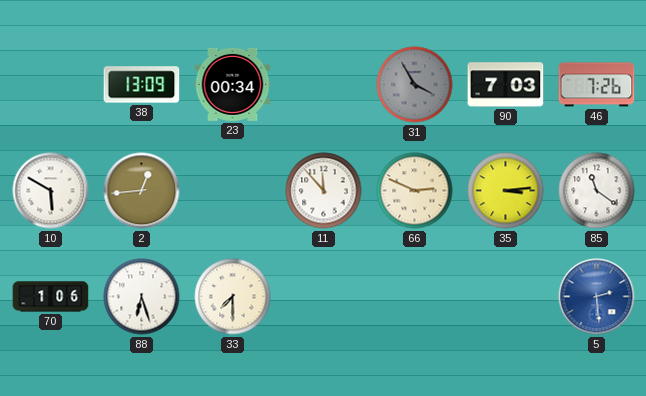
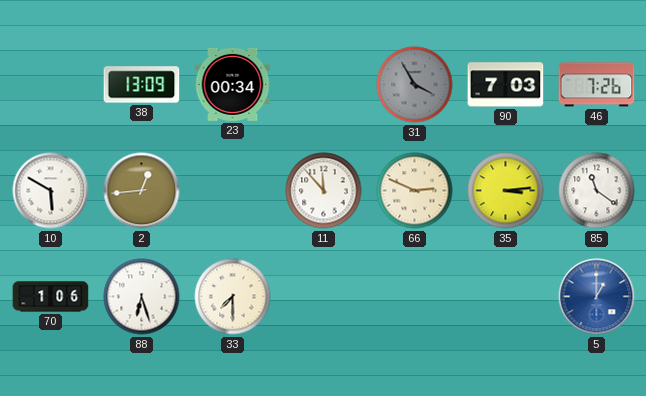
5: 2:29 -> 1:00
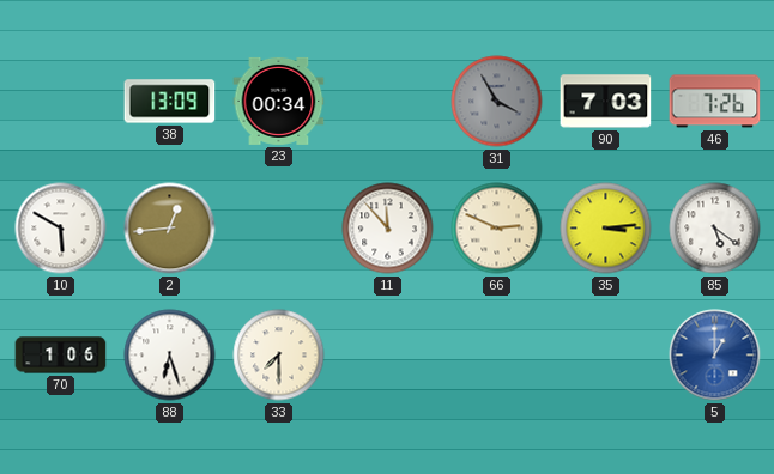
85: 11:21 -> 5:21
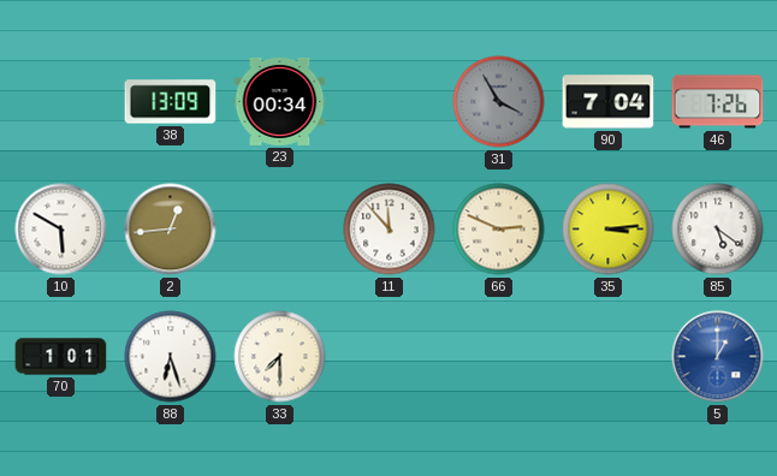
90: 7:03 -> 7:04
70: 1:06 -> 1:01
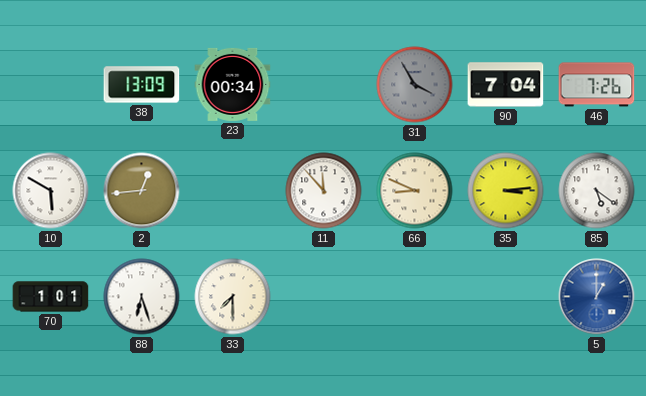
66: 2:49 -> 8:49
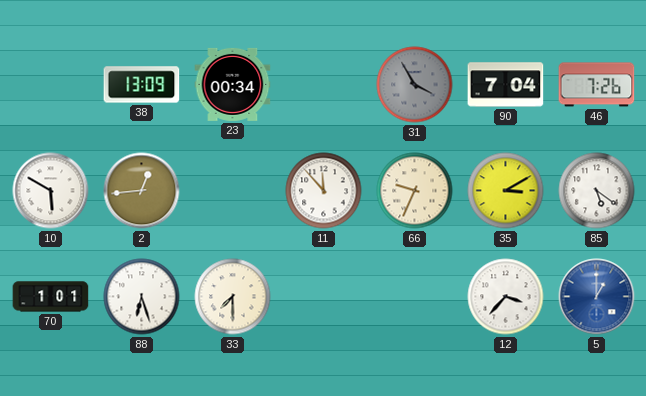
66: 8:49 -> 9:34
35: 3:14 -> 3:10
12: none -> 3:37
